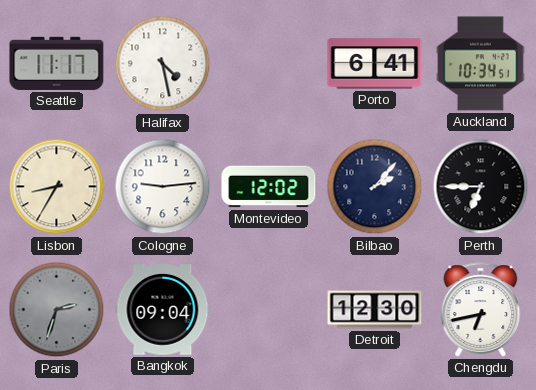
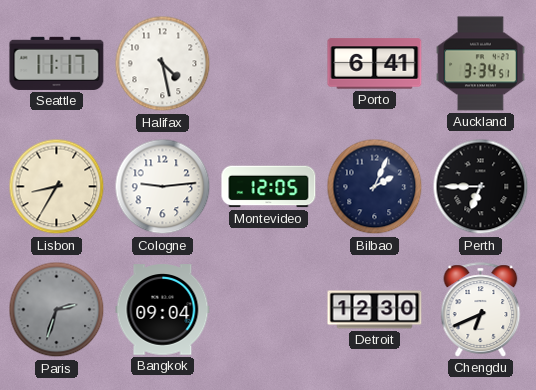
Auckland: 10:34 -> 3:34
Montevideo: 12:02 -> 12:05
Bilbao: 2:07 -> 2:04
Chengdu: 6:43 -> 6:41
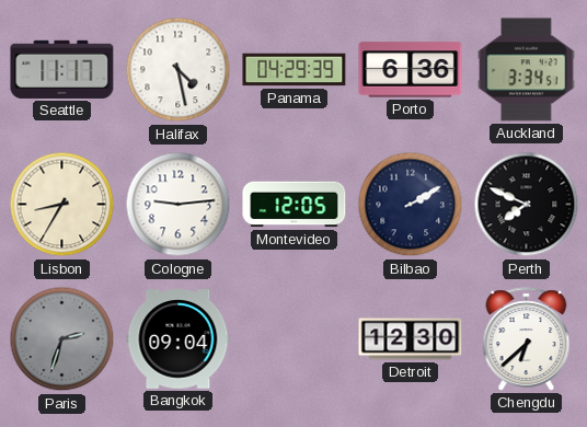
Panama: none -> 04:29
Porto: 6:41 -> 6:36
Bilbao: 2:04 -> 2:10
Perth: 6:45 -> 7:49
Chengdu: 6:41 -> 6:38
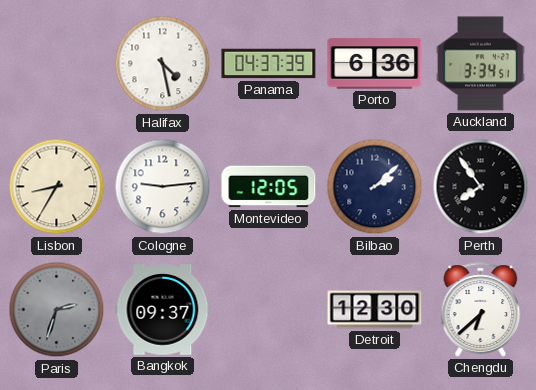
Seattle: 11:17 -> none
Panama: 04:29 -> 04:37
Bilbao: 2:10 -> 2:08
Perth: 7:49 -> 7:54
Bangkok: 09:04 -> 09:37
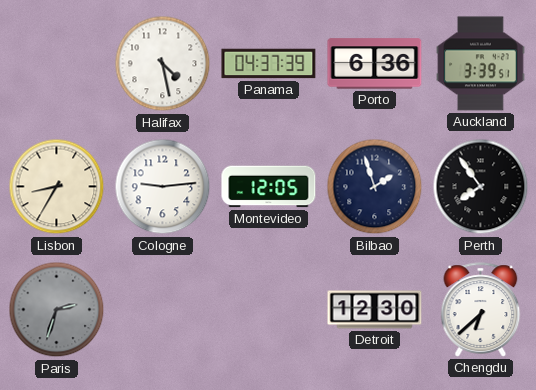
Auckland: 3:34 -> 3:39
Bilbao: 2:08 -> 1:57
Bangkok: 09:37 -> none
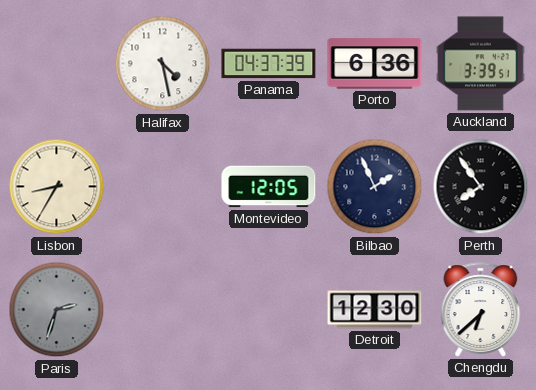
Cologne: 9:14 -> none
Bilbao: 1:57 -> 1:56
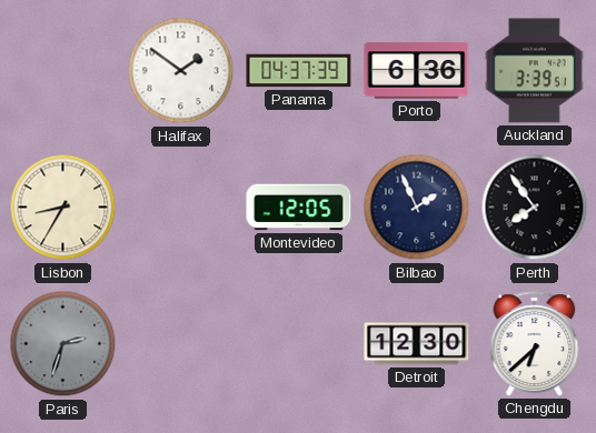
Halifax: 4:28 -> 1:51
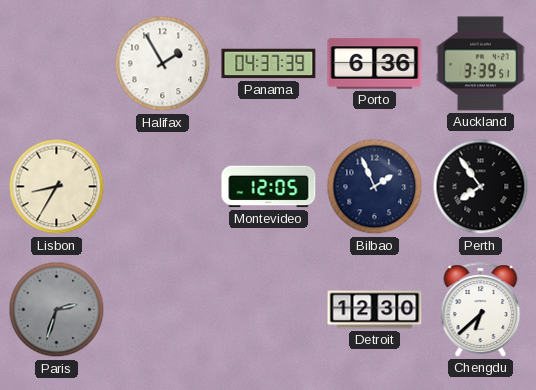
Halifax: 1:51 -> 1:55
